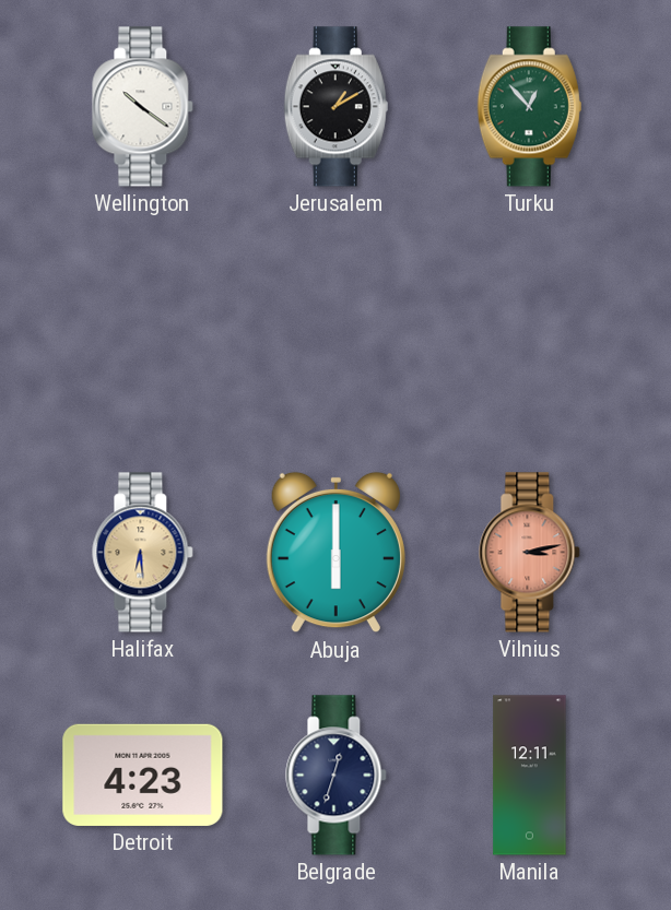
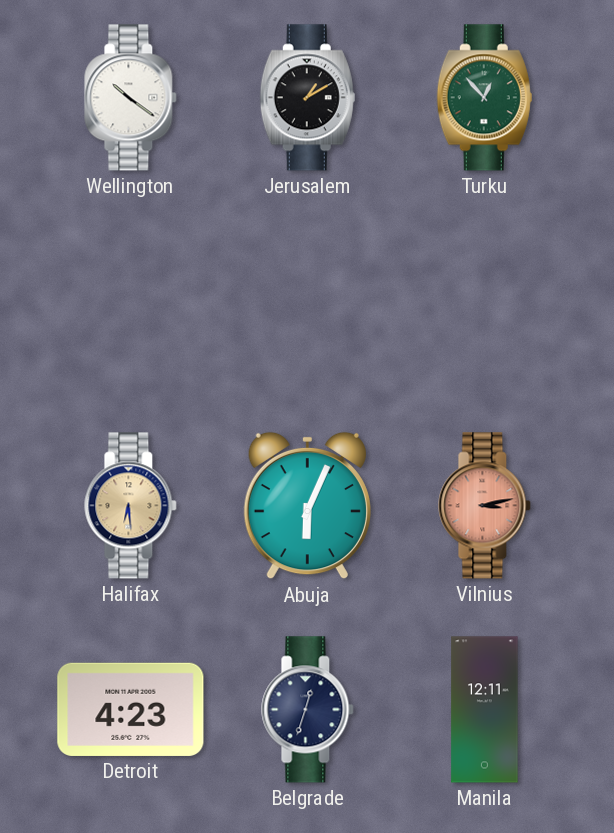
Abuja: 6:00 -> 6:04
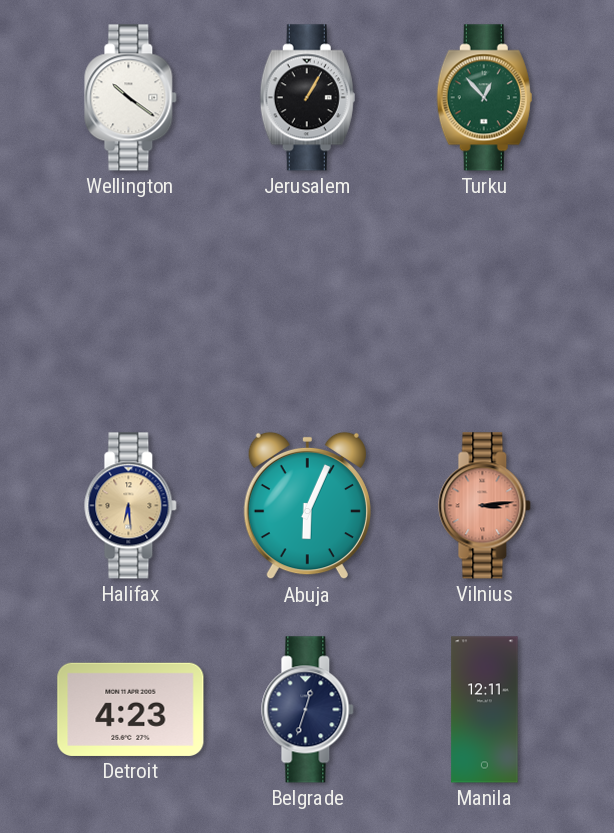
Jerusalem: 1:10 -> 1:05
Vilnius: 3:13 -> 3:14
